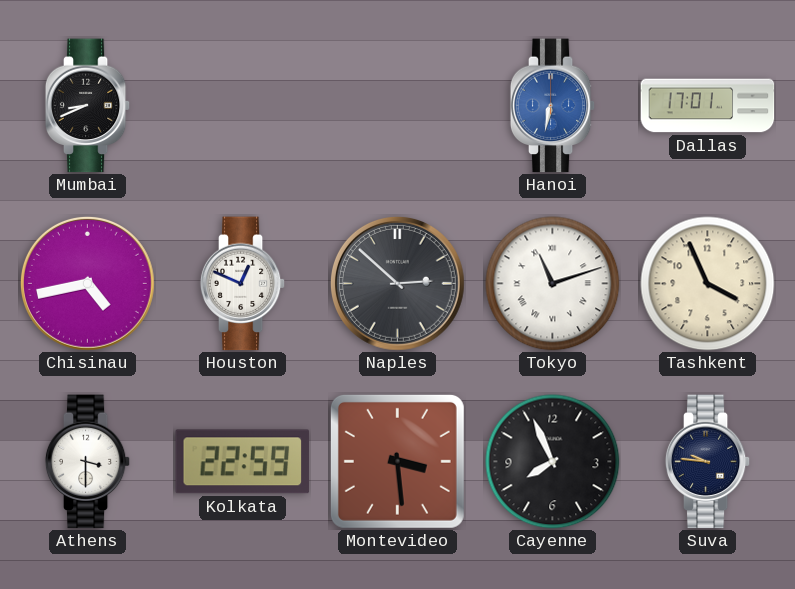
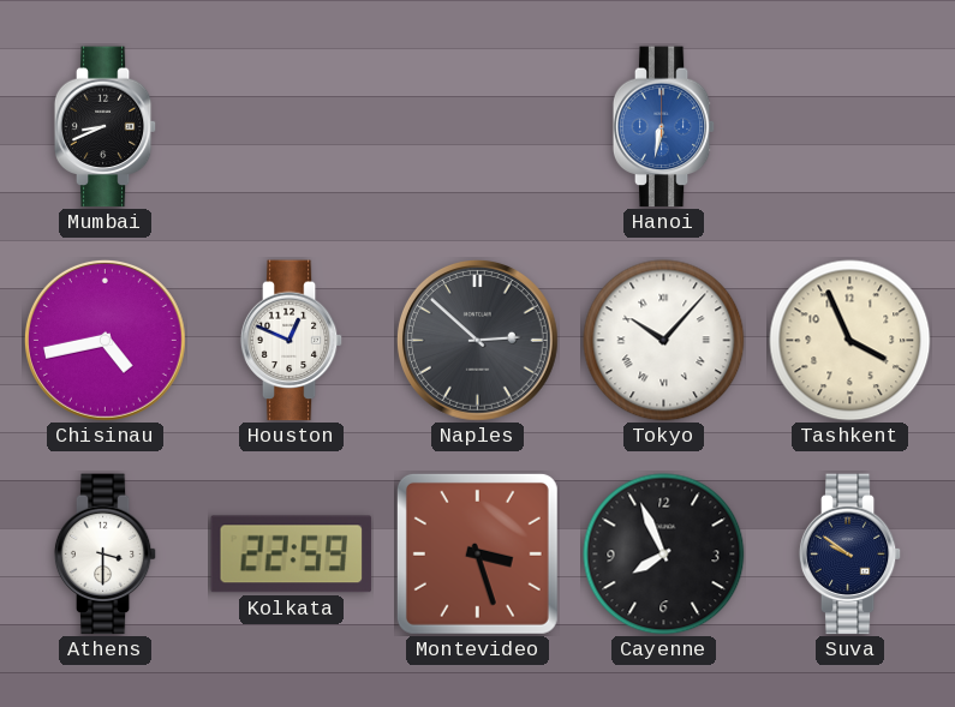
Dallas: 17:01 -> none
Tokyo: 11:12 -> 10:07
Montevideo: 3:29 -> 3:27
Suva: 9:46 -> 9:51
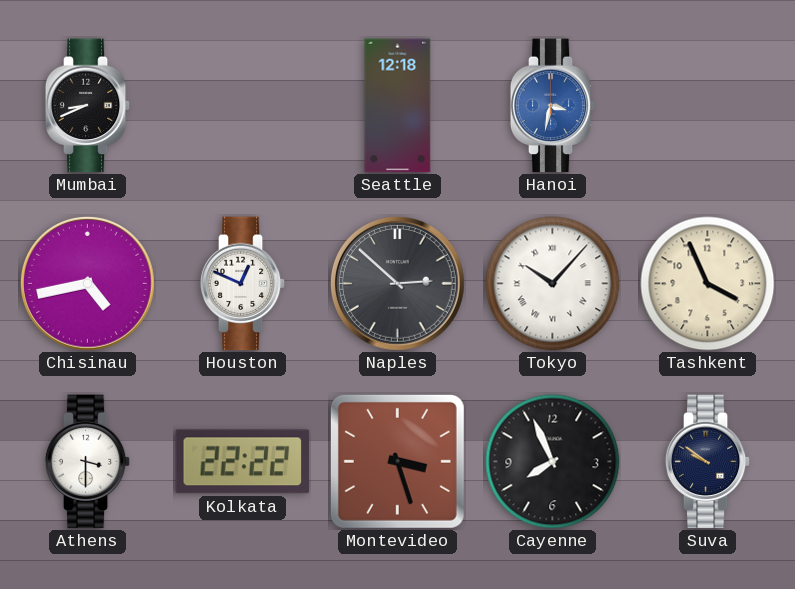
Seattle: none -> 12:18
Hanoi: 6:32 -> 3:32
Kolkata: 22:59 -> 22:22
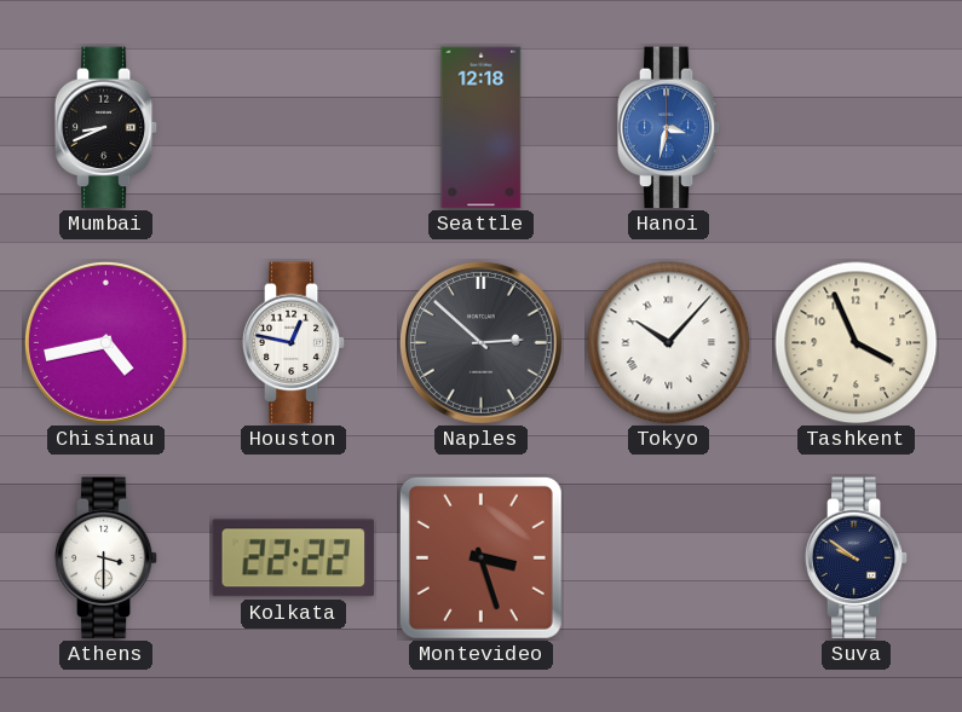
Houston: 12:49 -> 12:47
Cayenne: 7:56 -> none
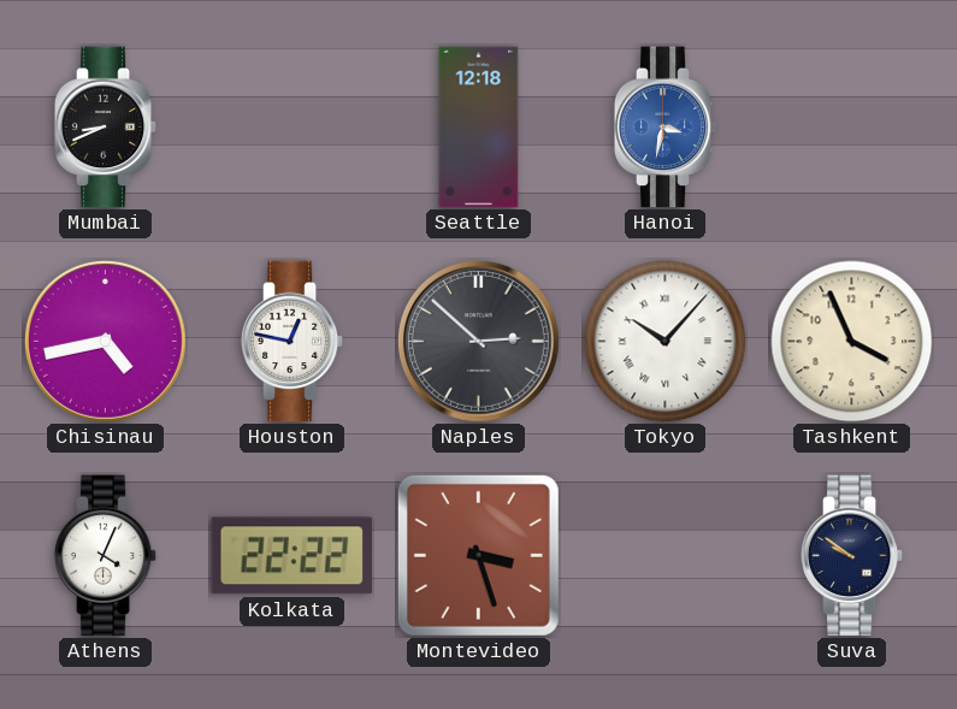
Athens: 3:30 -> 4:04
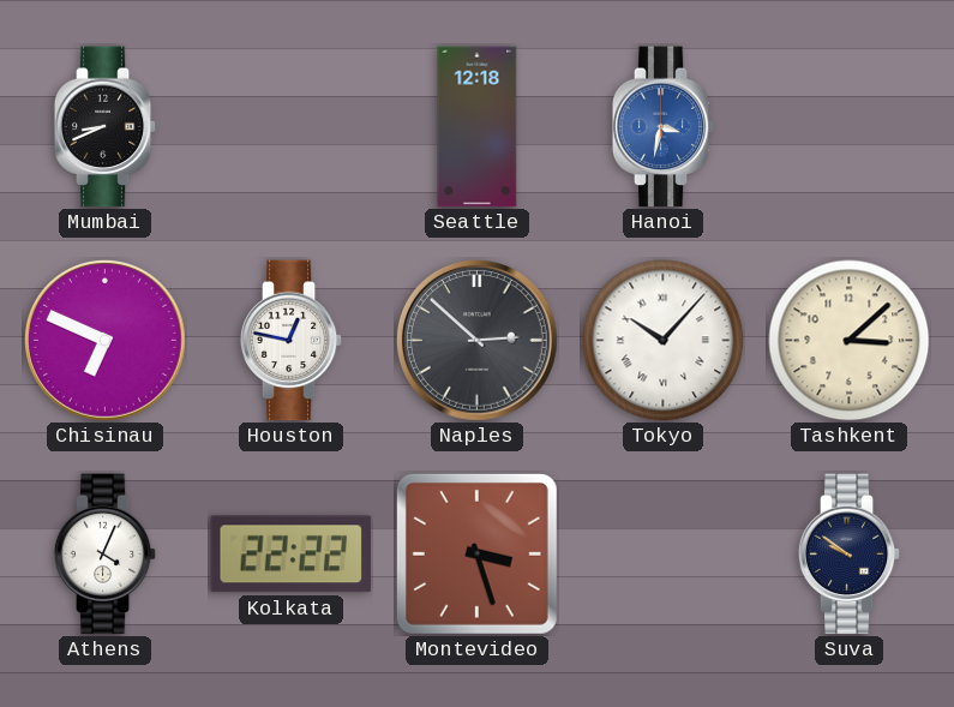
Chisinau: 4:43 -> 6:49
Tashkent: 3:56 -> 3:08
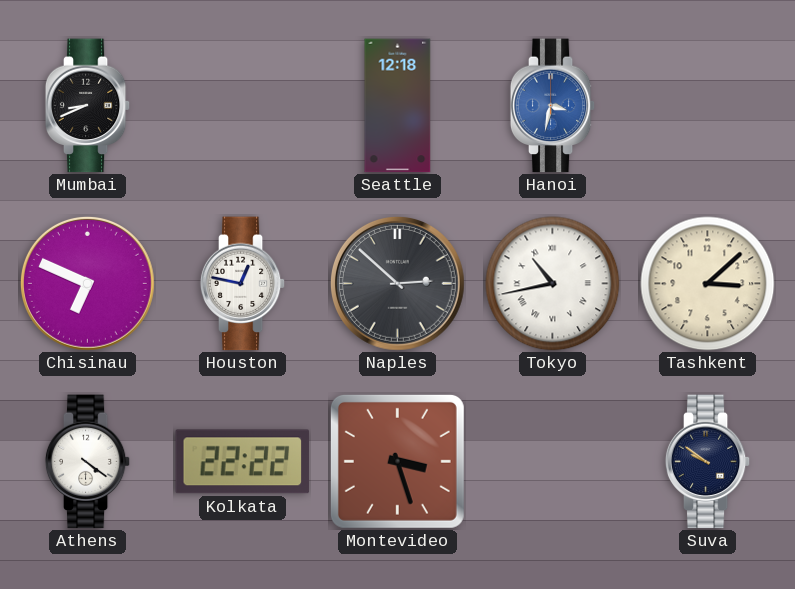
Tokyo: 10:07 -> 10:43
Athens: 4:04 -> 4:21
